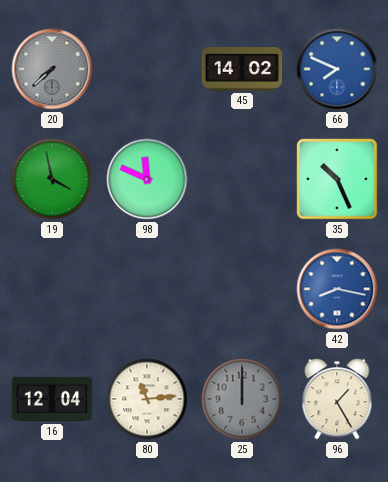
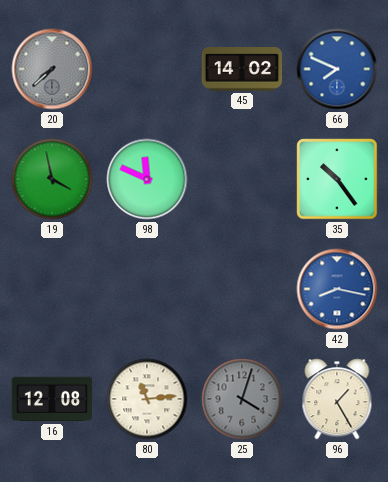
35: 10:26 -> 10:24
16: 12:04 -> 12:08
25: 12:00 -> 4:03
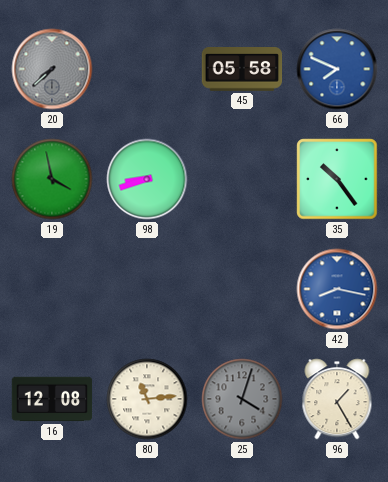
45: 14:02 -> 05:58
98: 11:49 -> 8:42
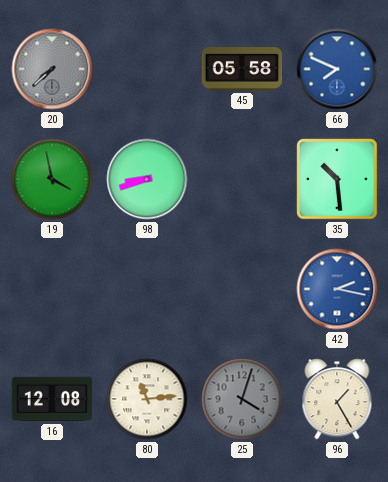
35: 10:24 -> 10:29
42: 8:17 -> 2:17
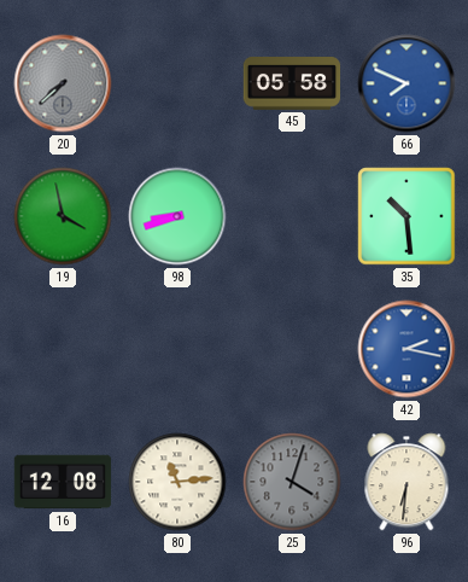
96: 1:25 -> 6:31
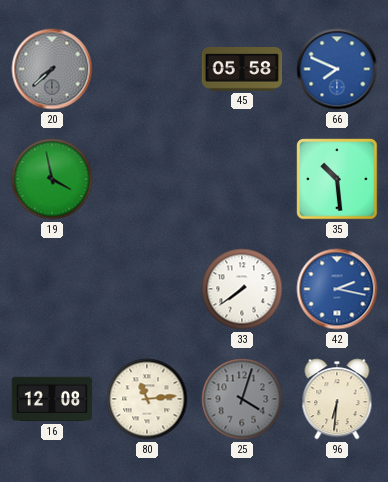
98: 8:42 -> none
33: none -> 7:39
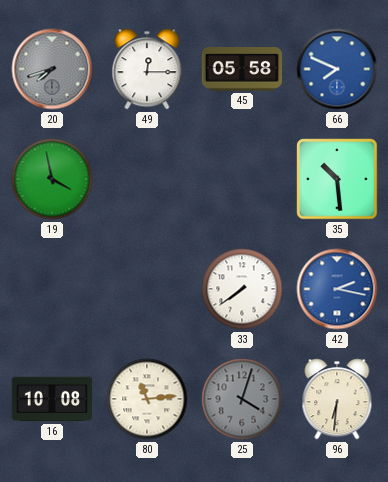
20: 7:38 -> 7:42
49: none -> 12:15
16: 12:08 -> 10:08
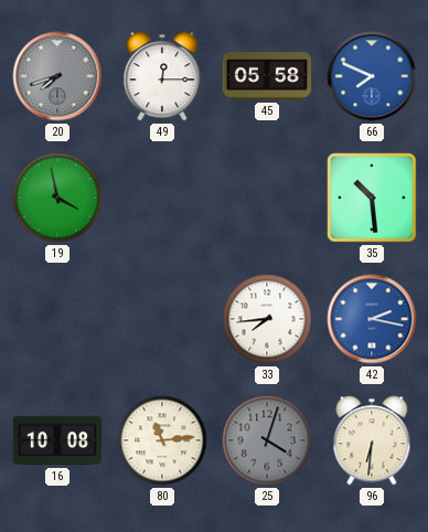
33: 7:39 -> 7:44
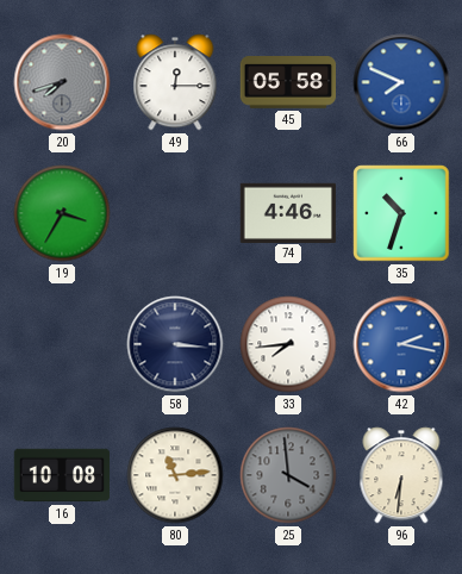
19: 3:58 -> 3:35
74: none -> 4:46
35: 10:29 -> 10:33
58: none -> 3:16
25: 4:03 -> 3:59
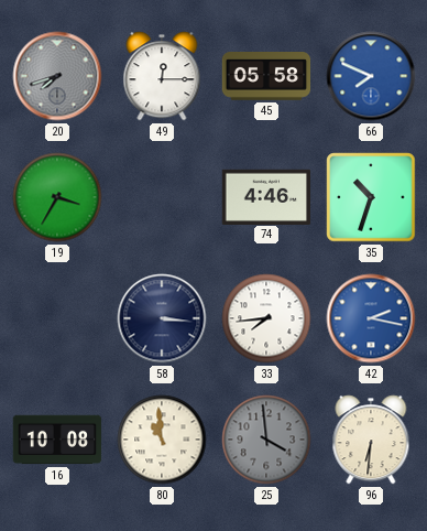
80: 11:14 -> 10:59
